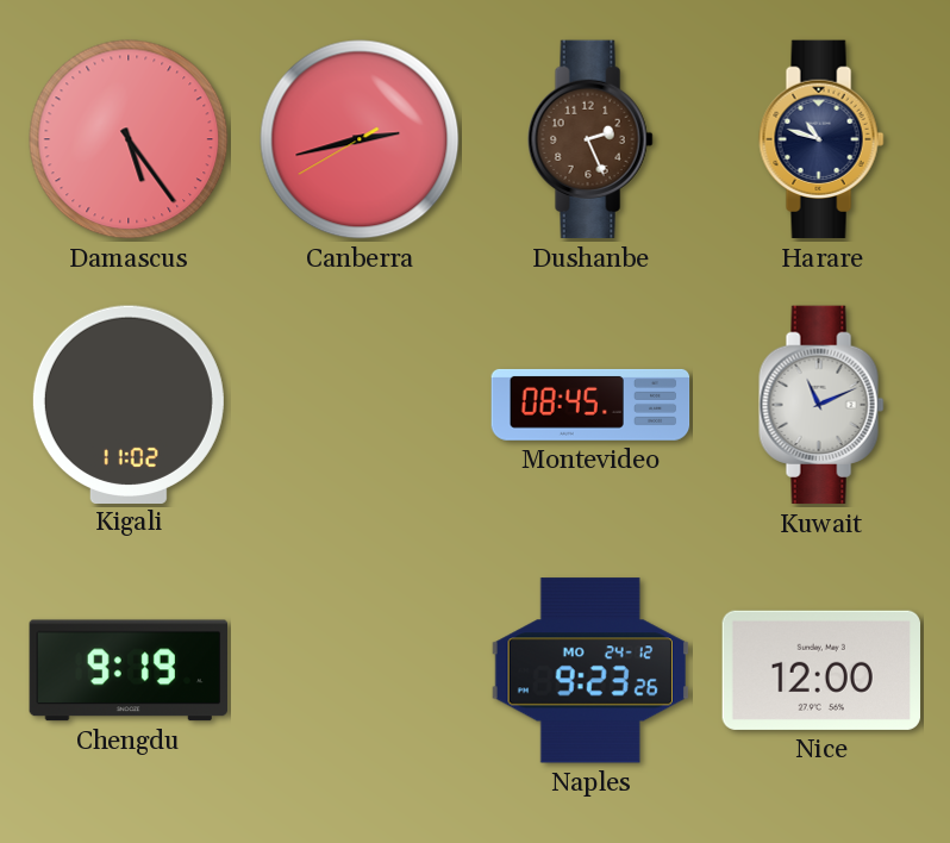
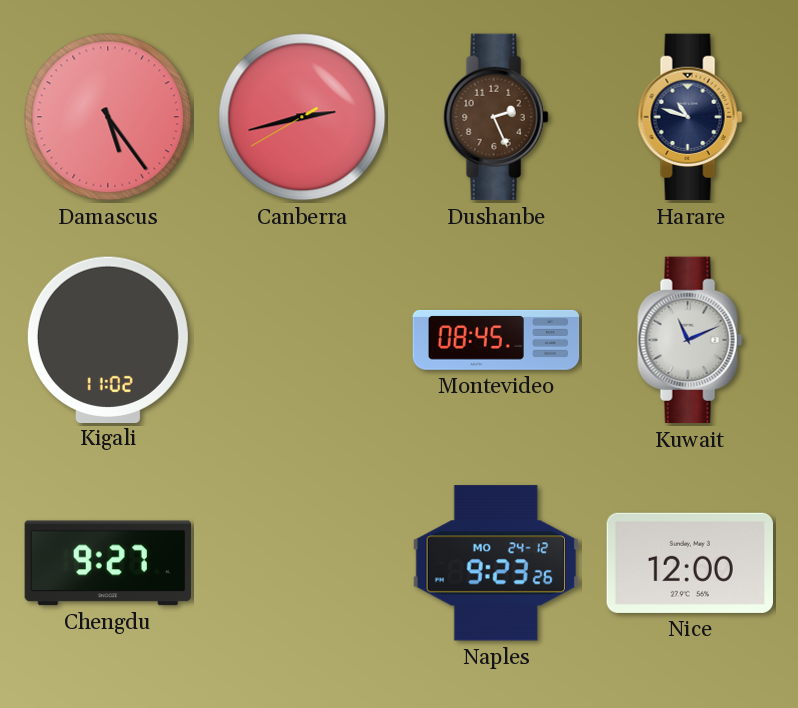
Chengdu: 9:19 -> 9:27
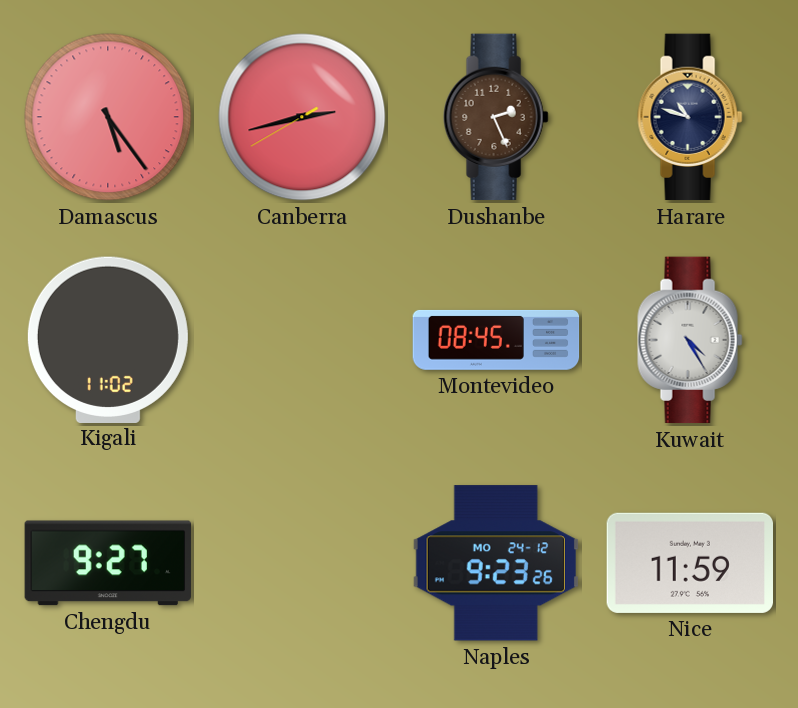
Kuwait: 11:11 -> 4:25
Nice: 12:00 -> 11:59
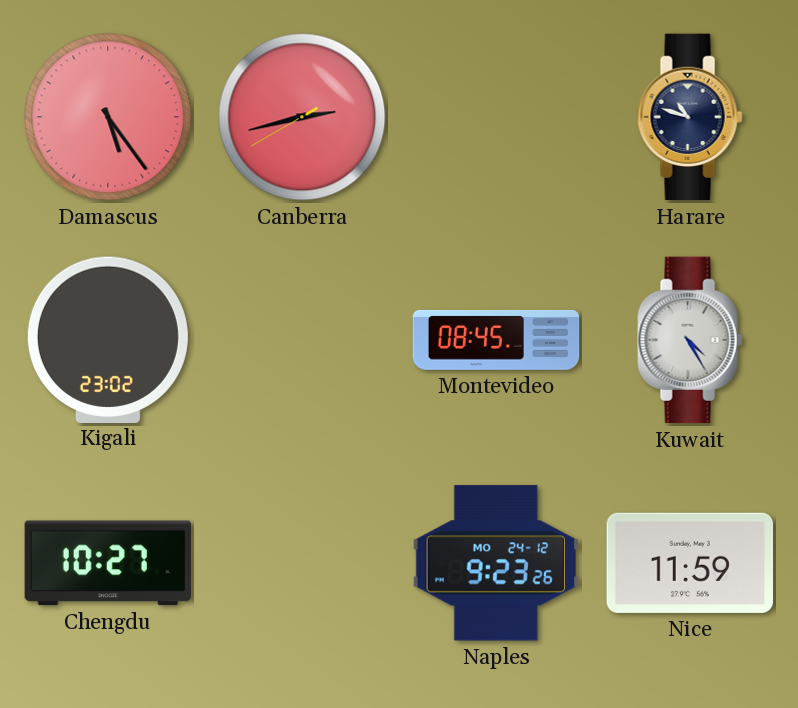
Dushanbe: 2:26 -> none
Kigali: 11:02 -> 23:02
Chengdu: 9:27 -> 10:27
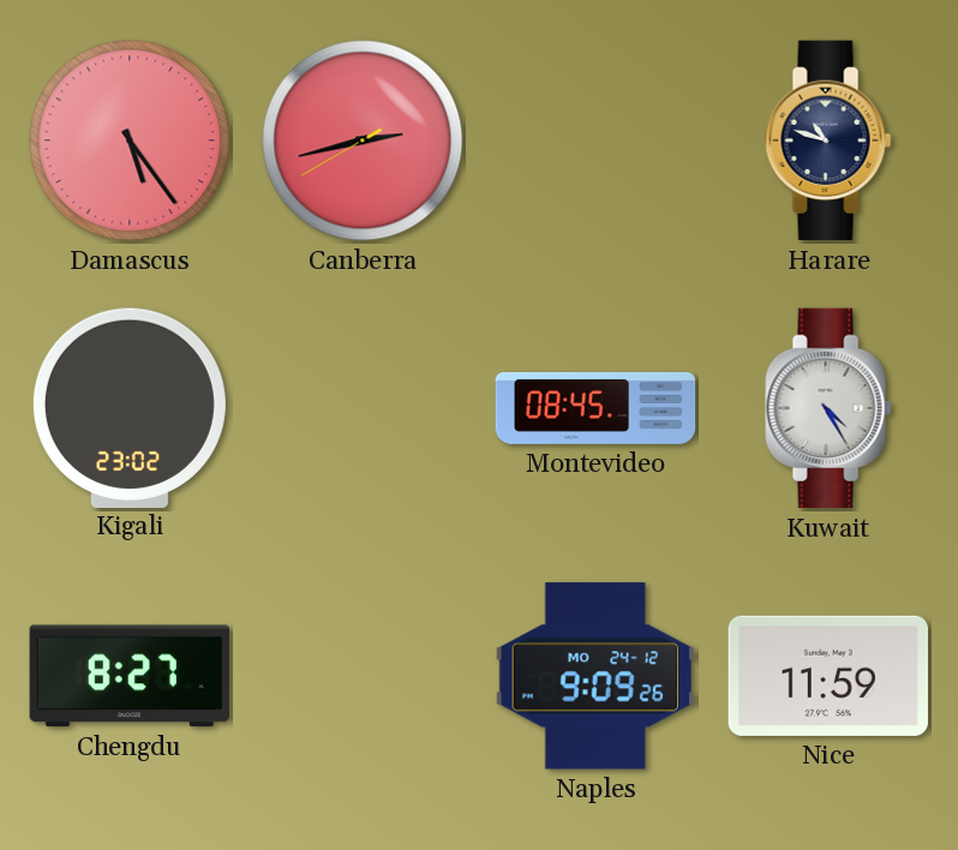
Chengdu: 10:27 -> 8:27
Naples: 9:23 -> 9:09
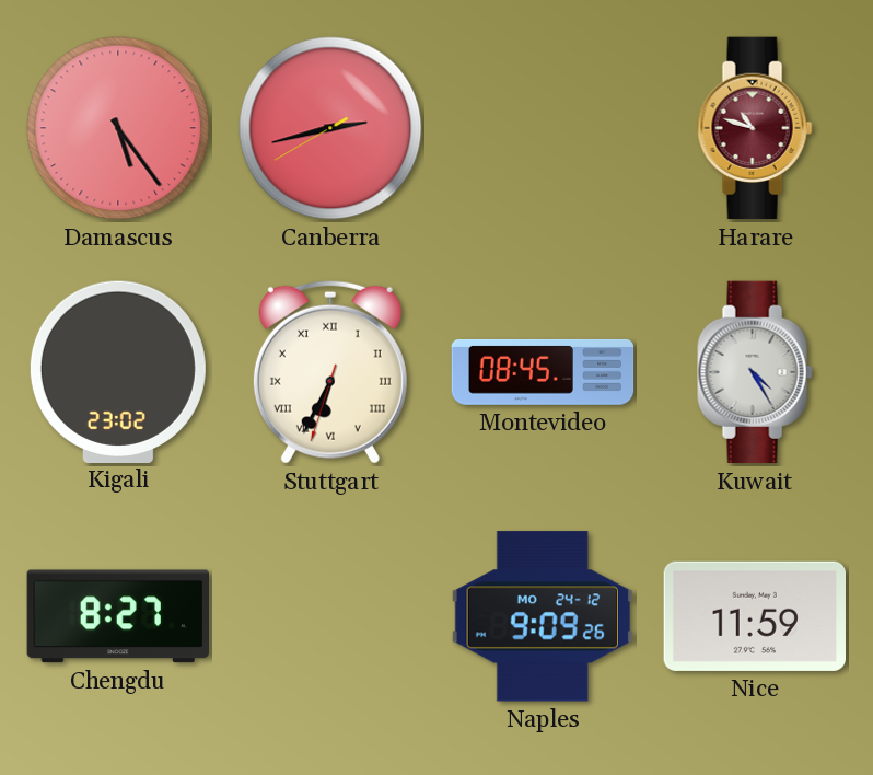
Harare dial: navy -> burgundy
Stuttgart: none -> 6:34
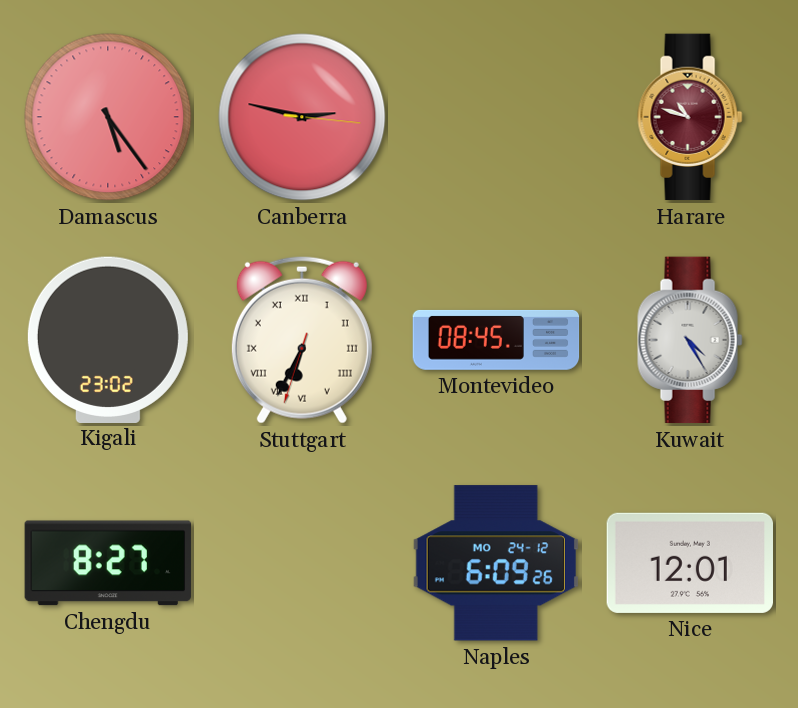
Canberra: 2:42 -> 2:47
Naples: 9:09 -> 6:09
Nice: 11:59 -> 12:01
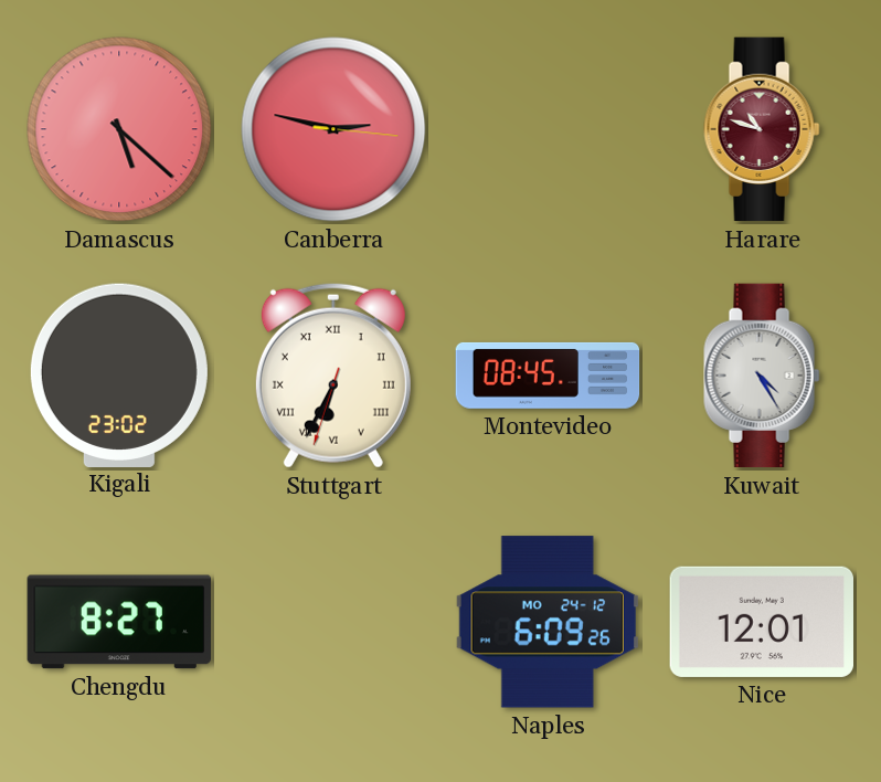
Damascus: 5:24 -> 5:22
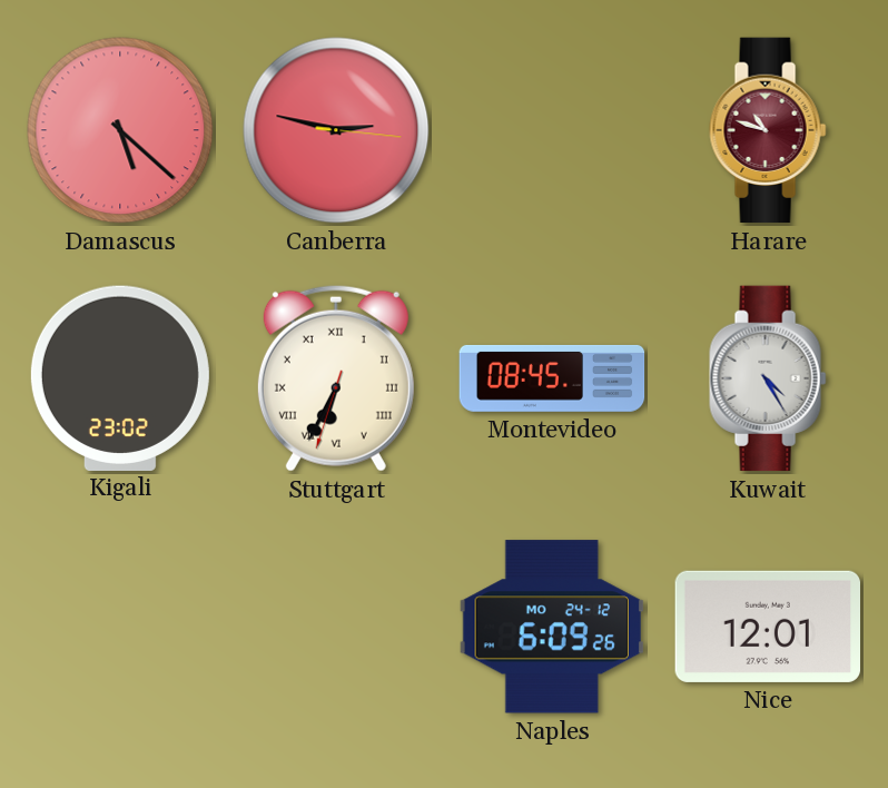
Chengdu: 8:27 -> none
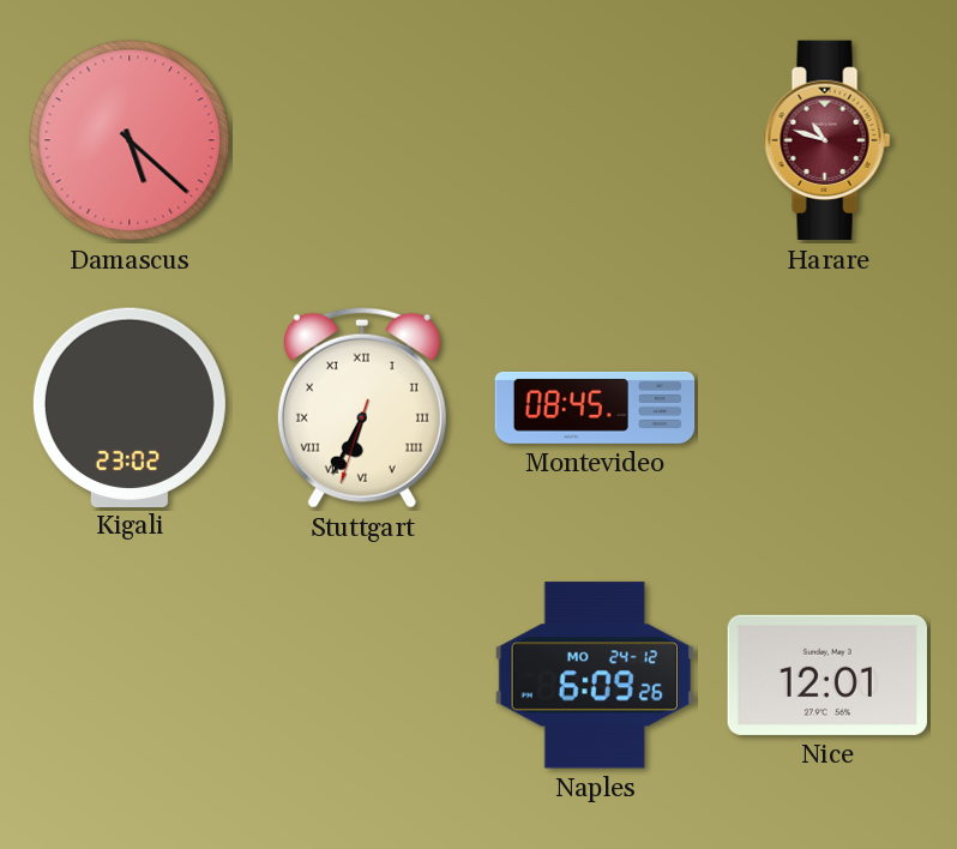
Canberra: 2:47 -> none
Kuwait: 4:25 -> none
